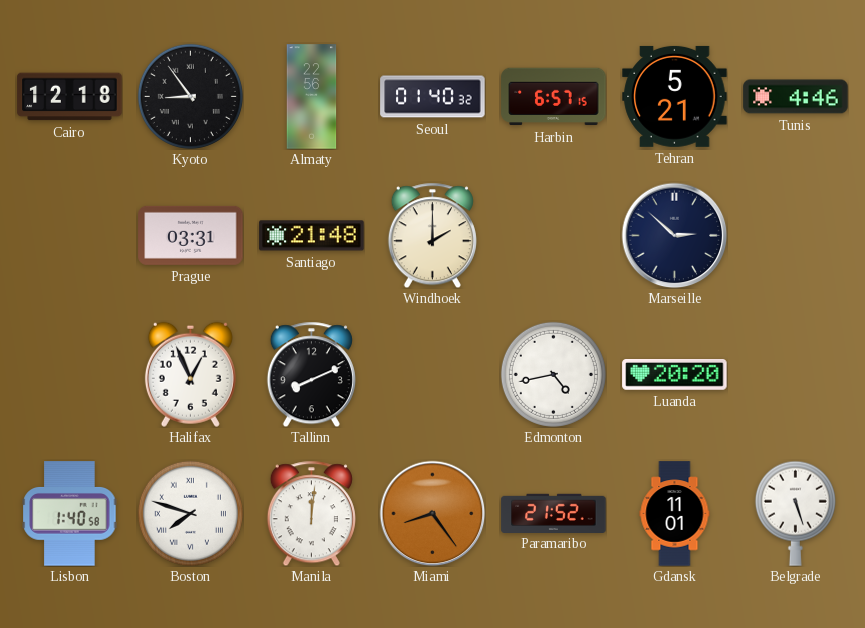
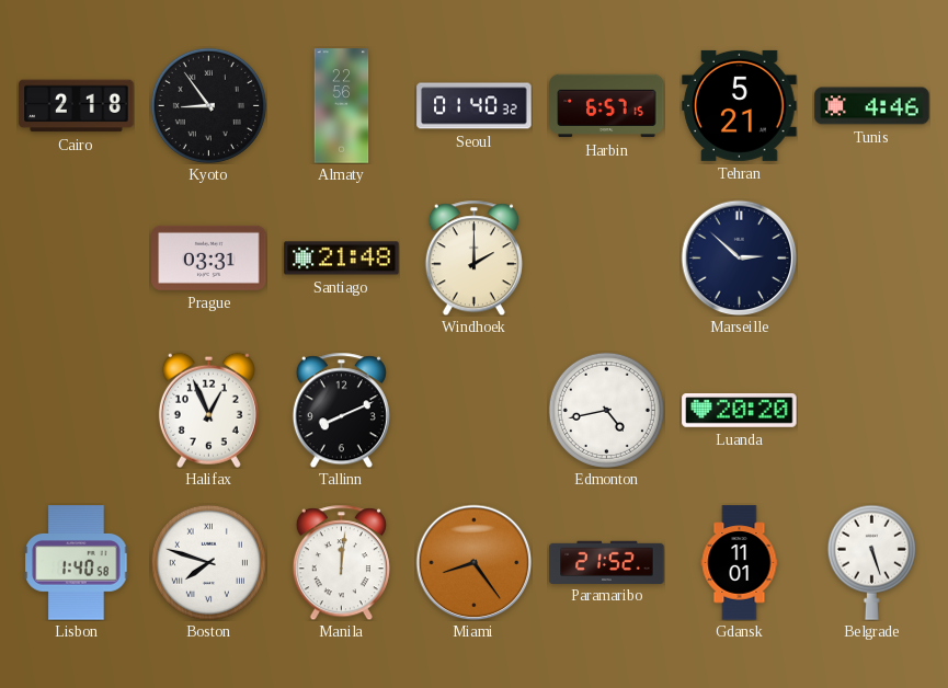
Cairo: 12:18 -> 2:18
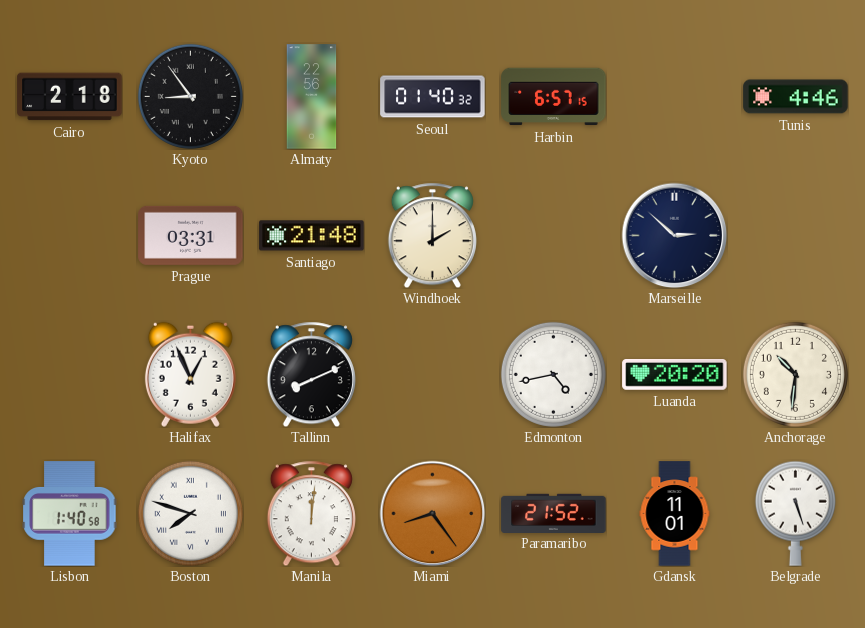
Tehran: 5:21 -> none
Anchorage: none -> 10:31
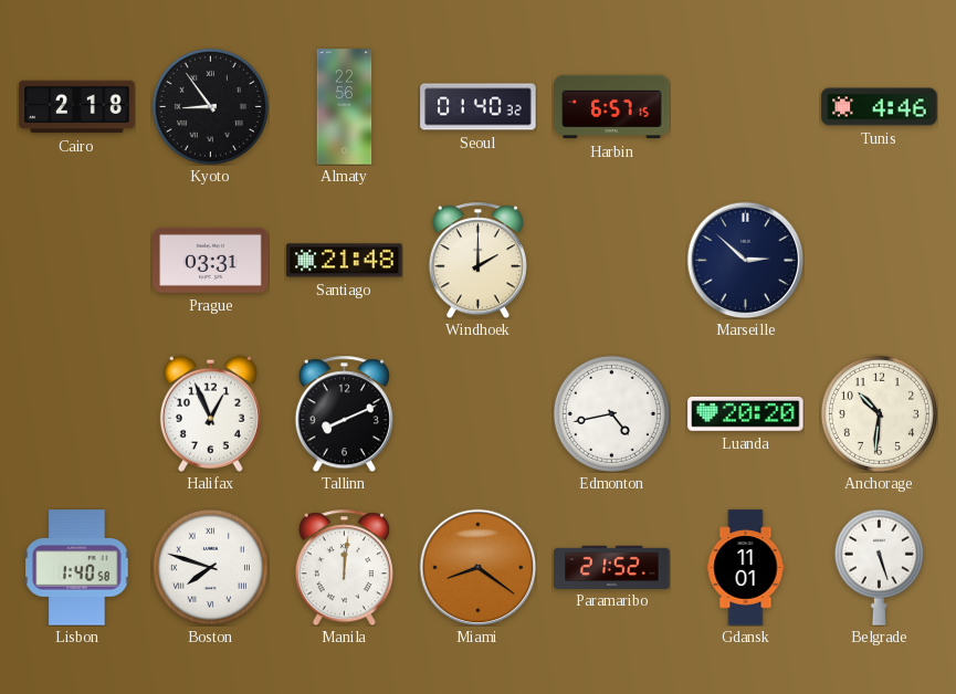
Miami: 8:24 -> 8:21
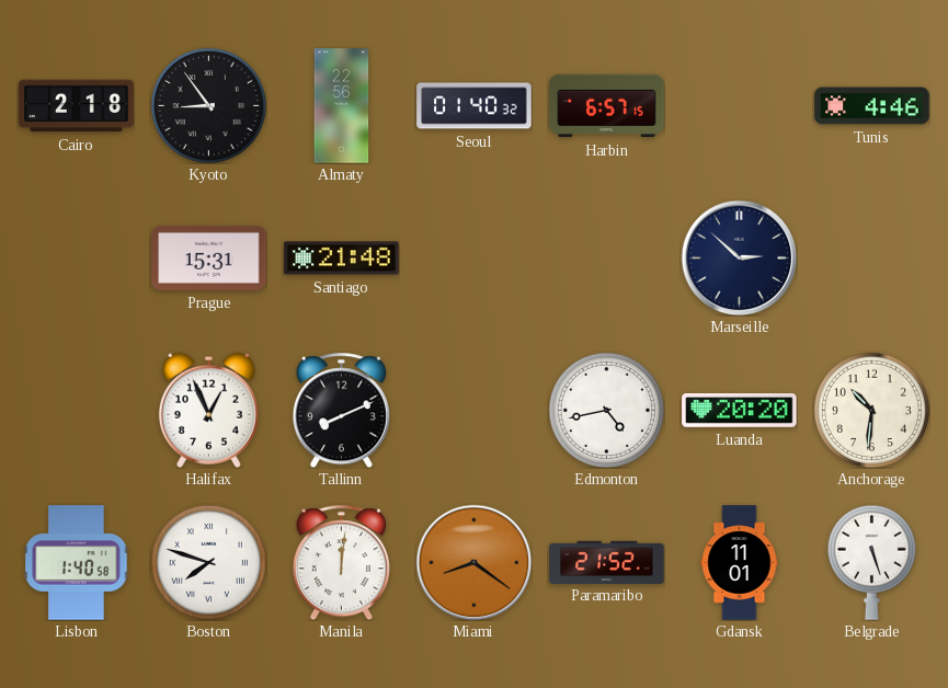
Prague: 03:31 -> 15:31
Windhoek: 2:00 -> none
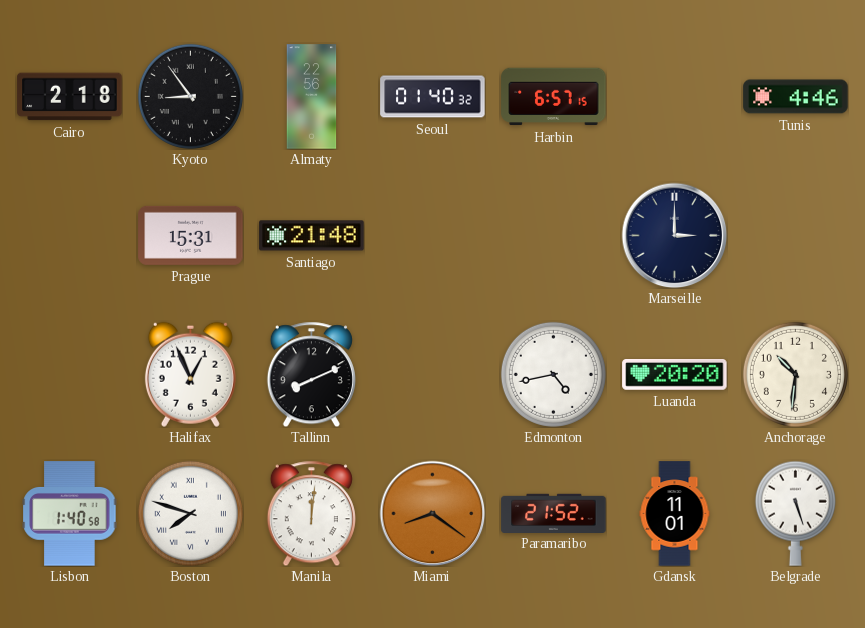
Marseille: 2:52 -> 3:00
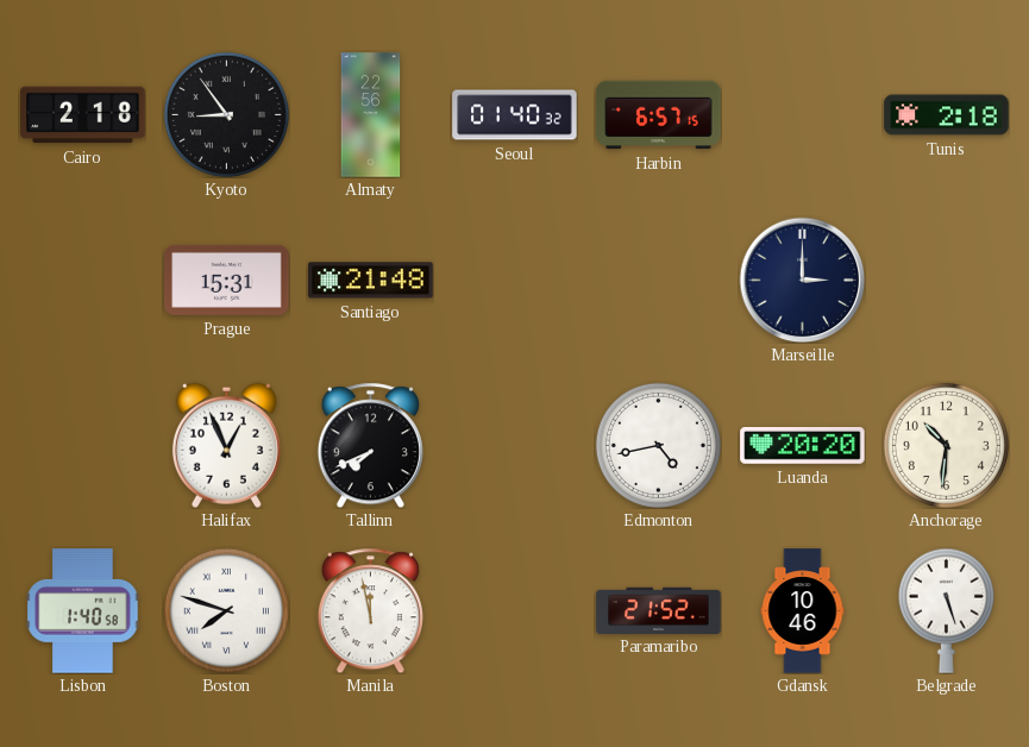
Tunis: 4:46 -> 2:18
Tallinn: 8:11 -> 7:41
Manila: 12:01 -> 11:58
Miami: 8:21 -> none
Gdansk: 11:01 -> 10:46
